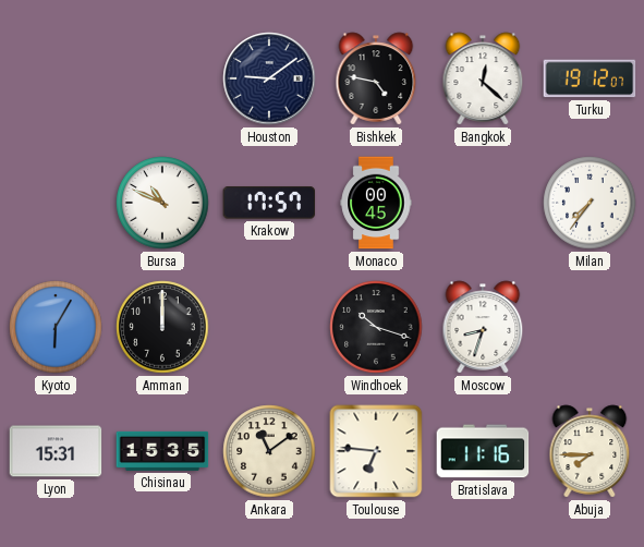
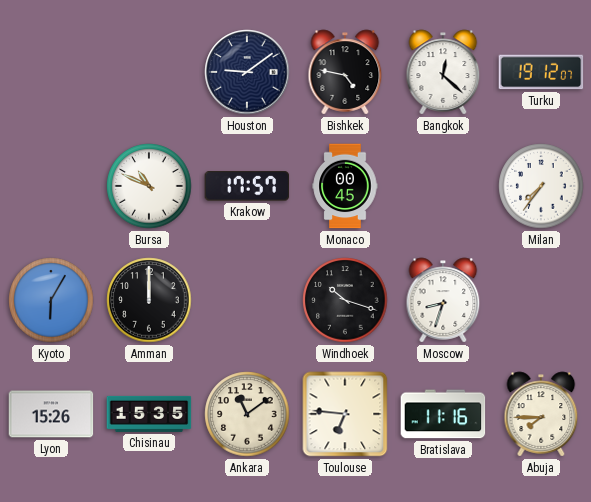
Lyon: 15:31 -> 15:26
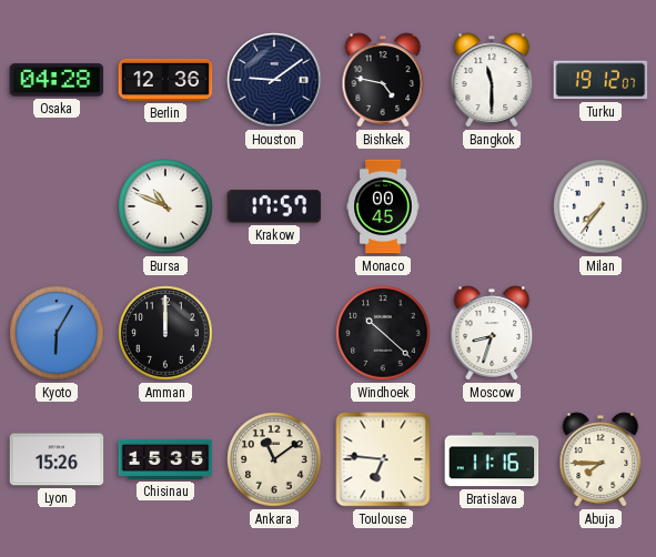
Osaka: none -> 04:28
Berlin: none -> 12:36
Bangkok: 12:22 -> 11:30
Windhoek: 10:18 -> 10:22
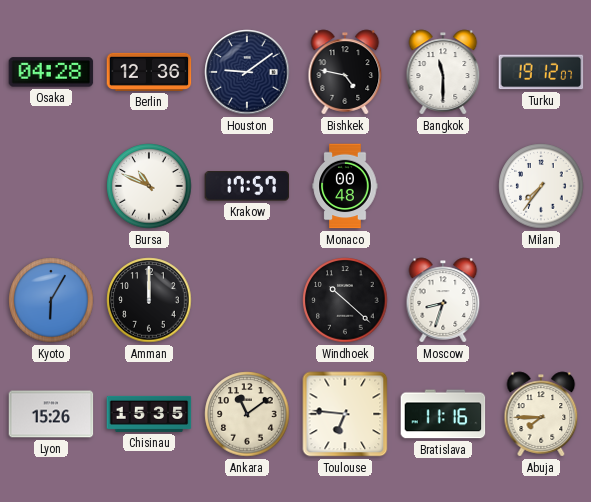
Monaco: 00:45 -> 00:48
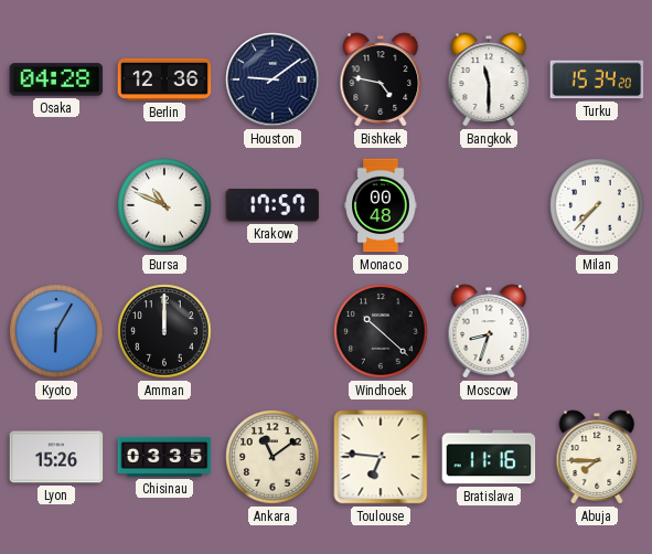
Turku: 19:12 -> 15:34
Milan: 7:36 -> 7:37
Chisinau: 15:35 -> 03:35
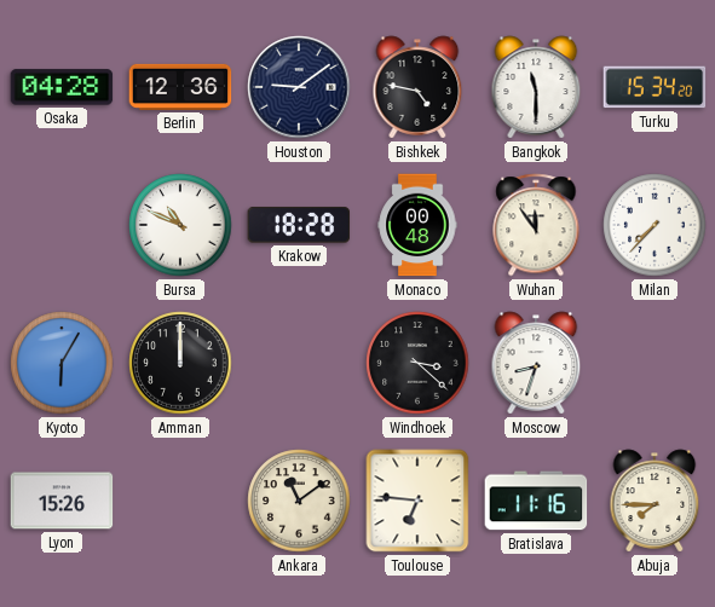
Krakow: 17:57 -> 18:28
Wuhan: none -> 11:54
Windhoek: 10:22 -> 3:22
Chisinau: 03:35 -> none
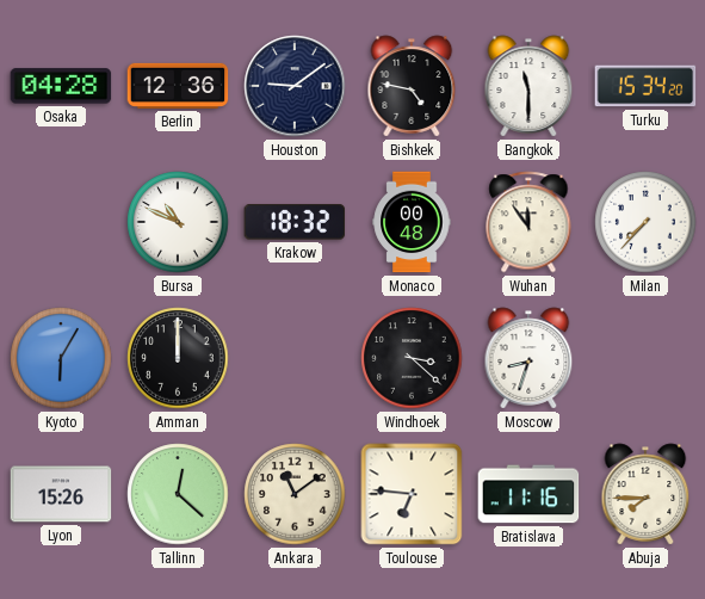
Krakow: 18:28 -> 18:32
Tallinn: none -> 12:22
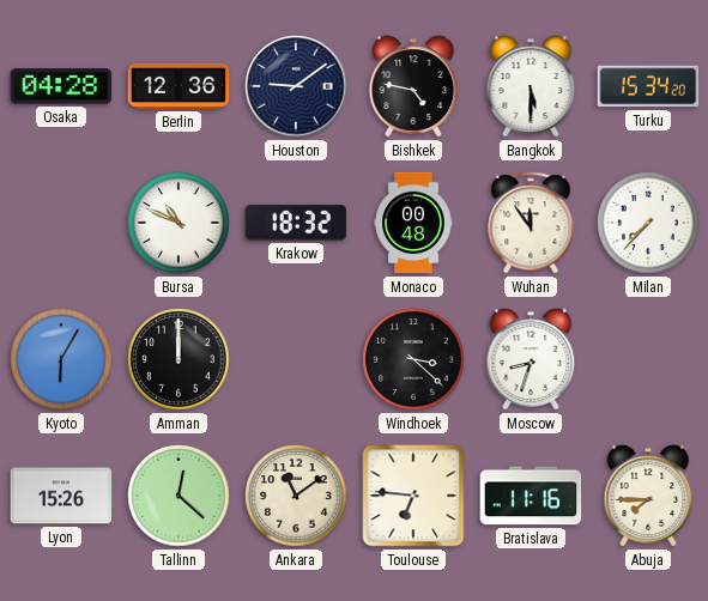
Bangkok: 11:30 -> 5:30
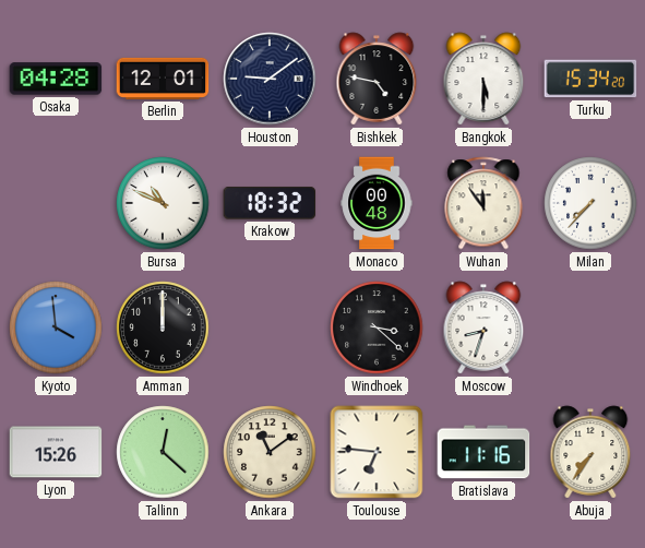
Berlin: 12:36 -> 12:01
Kyoto: 6:05 -> 3:59
Abuja: 7:45 -> 7:36
